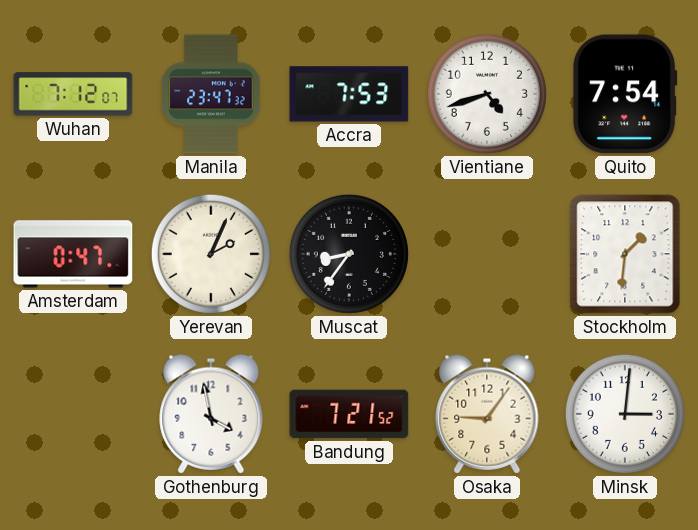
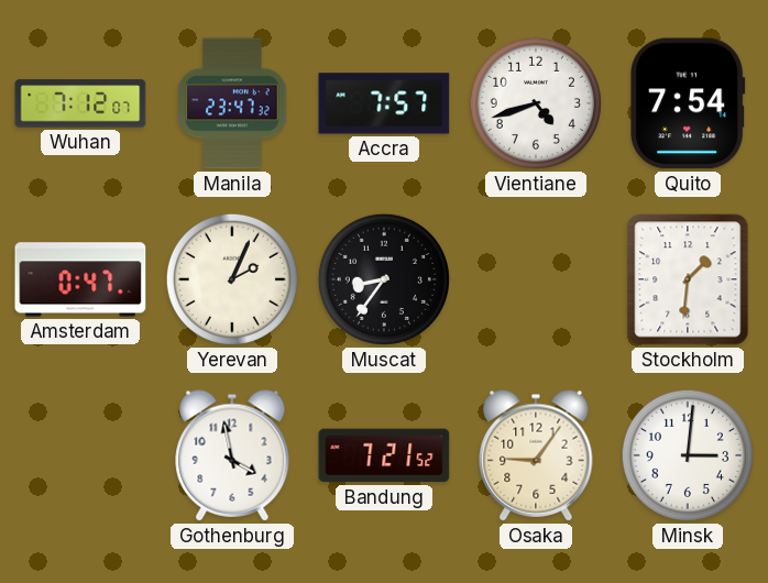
Accra: 7:53 -> 7:57
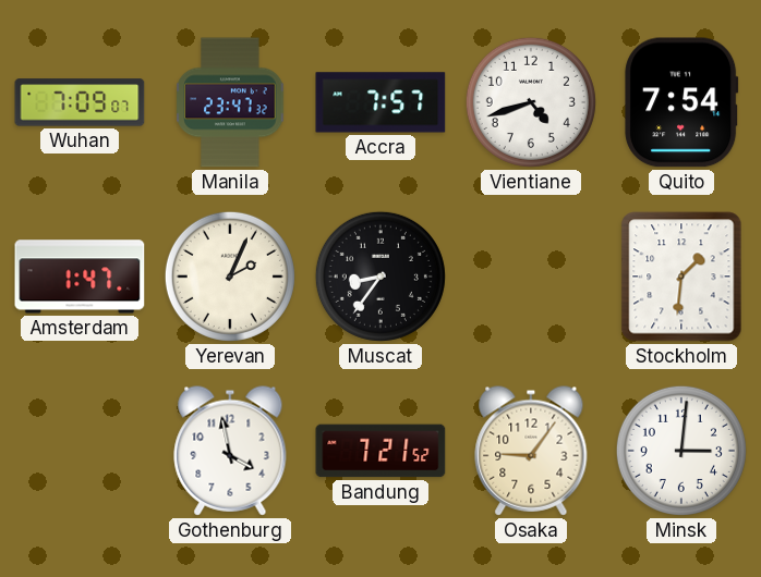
Wuhan: 7:12 -> 7:09
Amsterdam: 0:47 -> 1:47
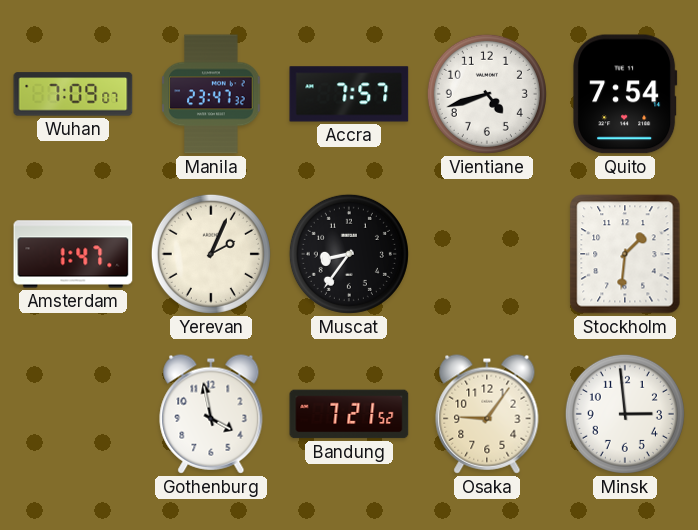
Minsk: 3:01 -> 2:59
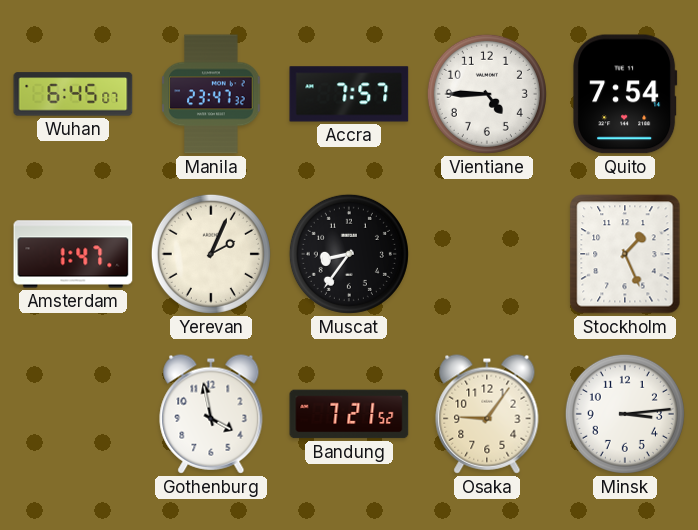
Wuhan: 7:09 -> 6:45
Vientiane: 4:42 -> 4:45
Stockholm: 1:31 -> 1:26
Minsk: 2:59 -> 3:14
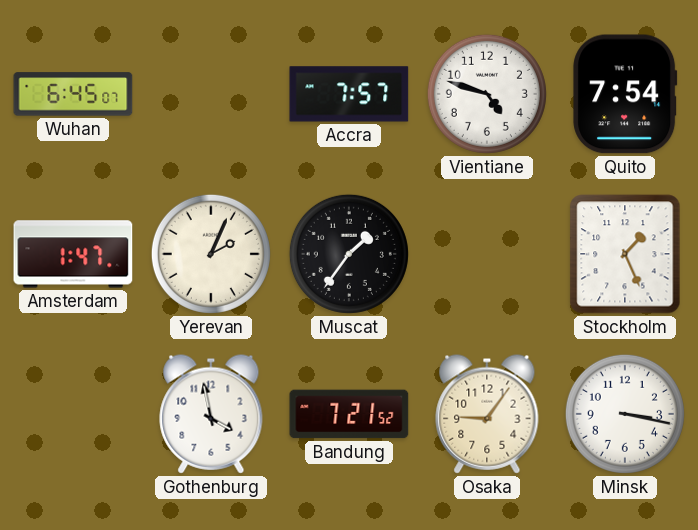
Manila: 23:47 -> none
Vientiane: 4:45 -> 4:48
Muscat: 8:36 -> 1:36
Minsk: 3:14 -> 3:17
